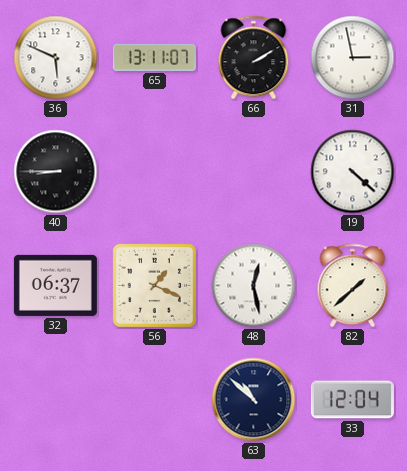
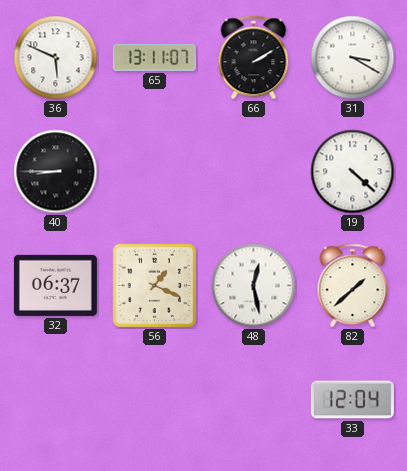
31: 2:58 -> 3:20
63: 10:52 -> none
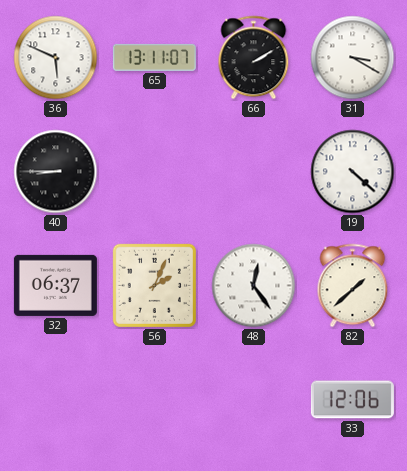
56: 1:19 -> 2:04
48: 12:28 -> 12:24
33: 12:04 -> 12:06
